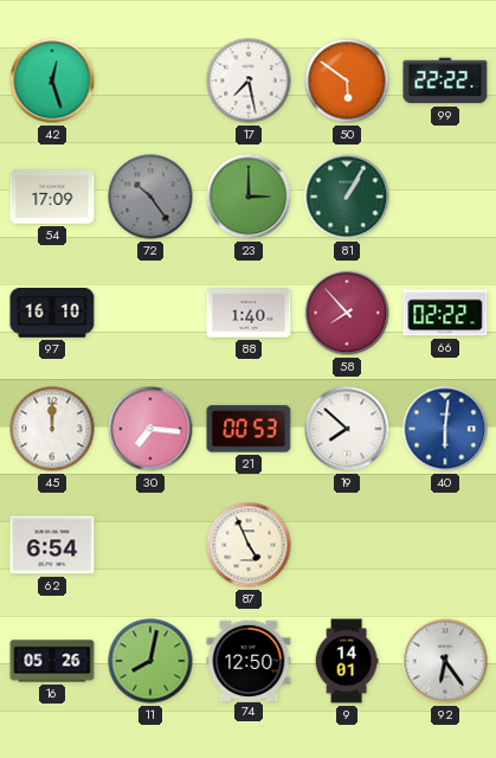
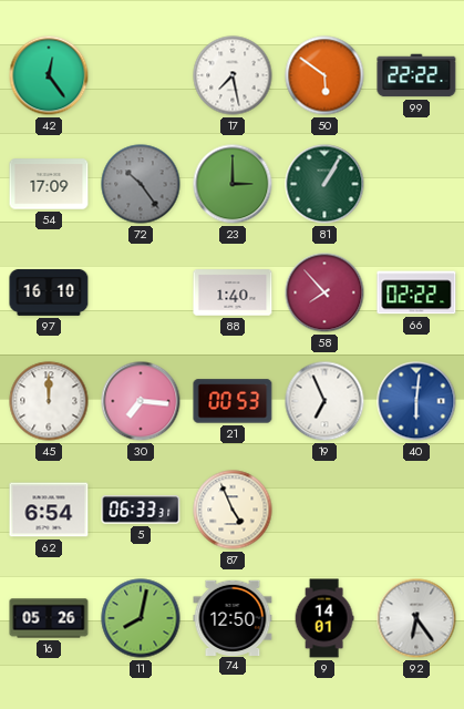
42: 12:27 -> 12:24
19: 7:52 -> 6:56
5: none -> 06:33
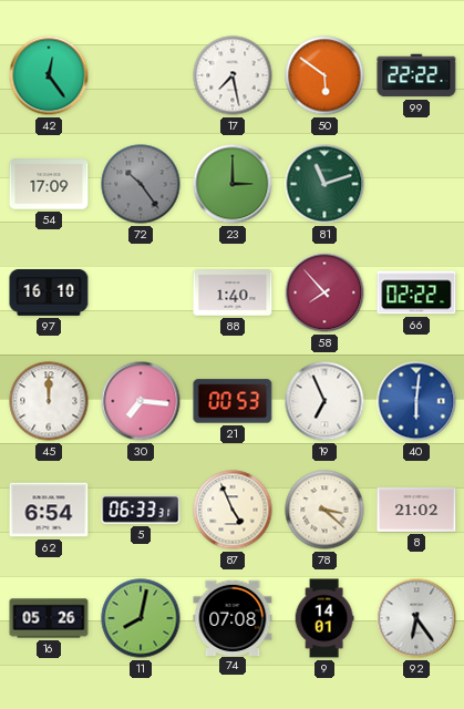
81: 1:05 -> 11:12
78: none -> 3:22
8: none -> 21:02
74: 12:50 -> 07:08
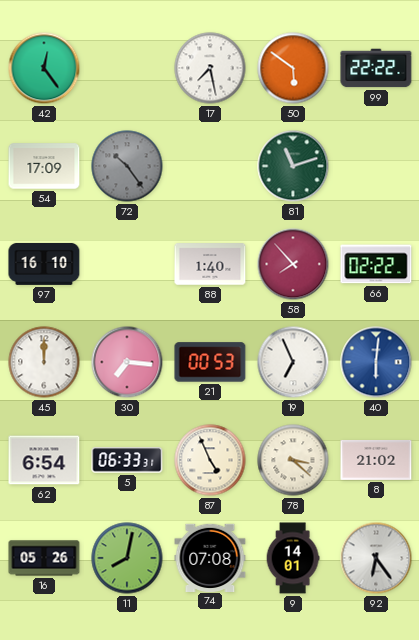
23: 3:00 -> none
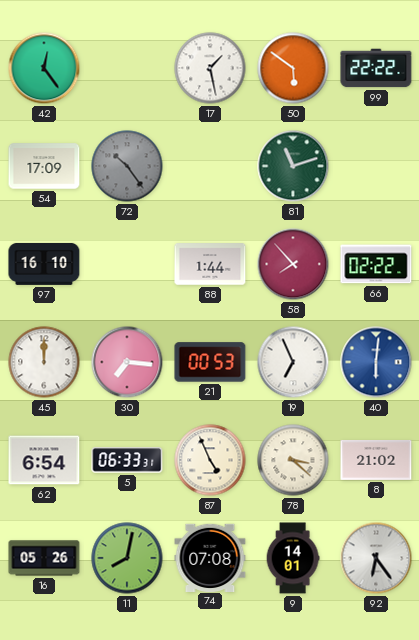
17: 7:28 -> 1:28
88: 1:40 -> 1:44
